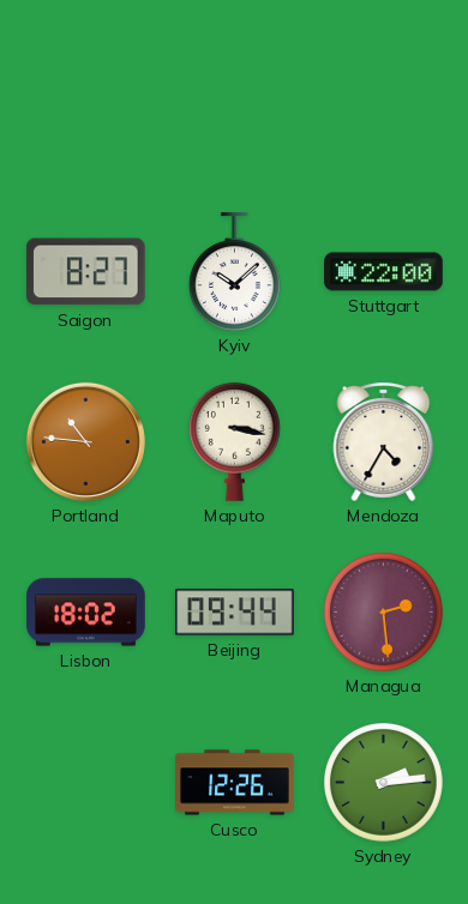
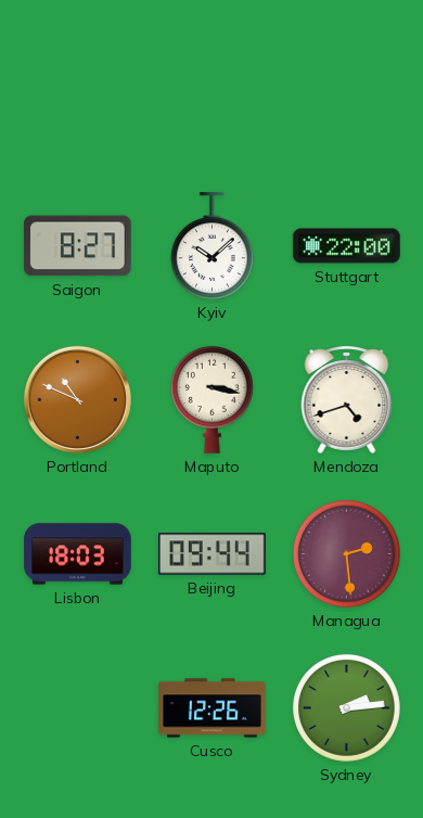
Portland: 10:46 -> 10:49
Mendoza: 4:35 -> 4:42
Lisbon: 18:02 -> 18:03
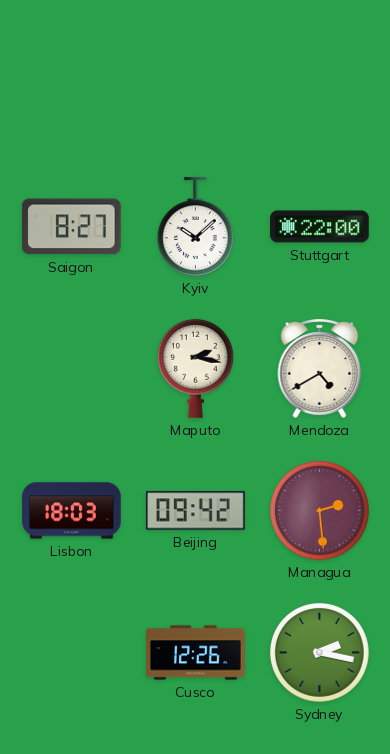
Portland: 10:49 -> none
Maputo: 3:17 -> 2:17
Mendoza: 4:42 -> 4:40
Beijing: 09:44 -> 09:42
Sydney: 2:14 -> 2:17
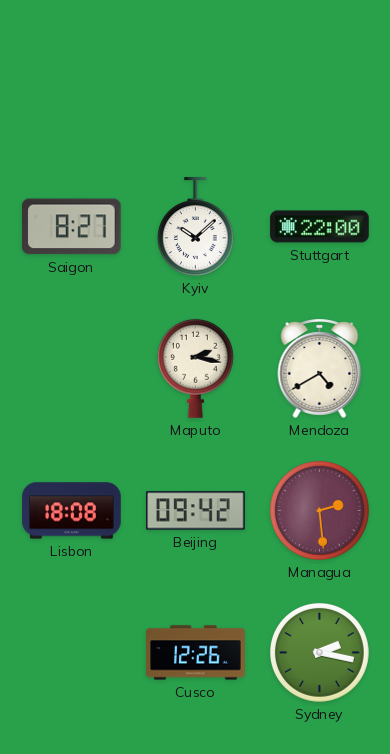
Lisbon: 18:03 -> 18:08
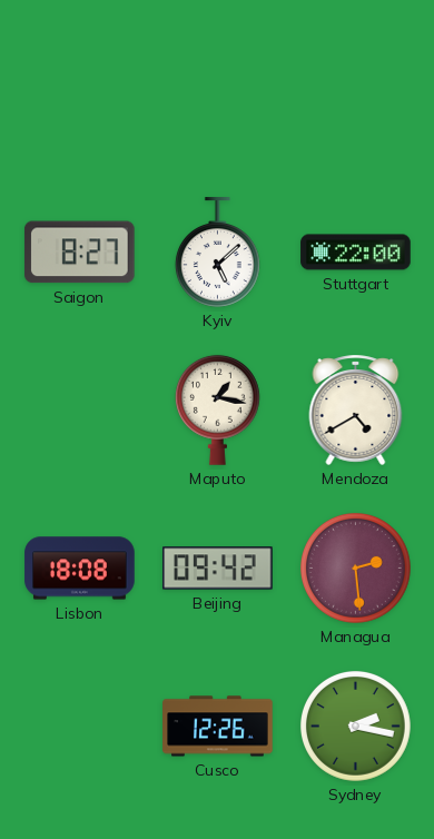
Kyiv: 10:08 -> 5:08
Maputo: 2:17 -> 1:17
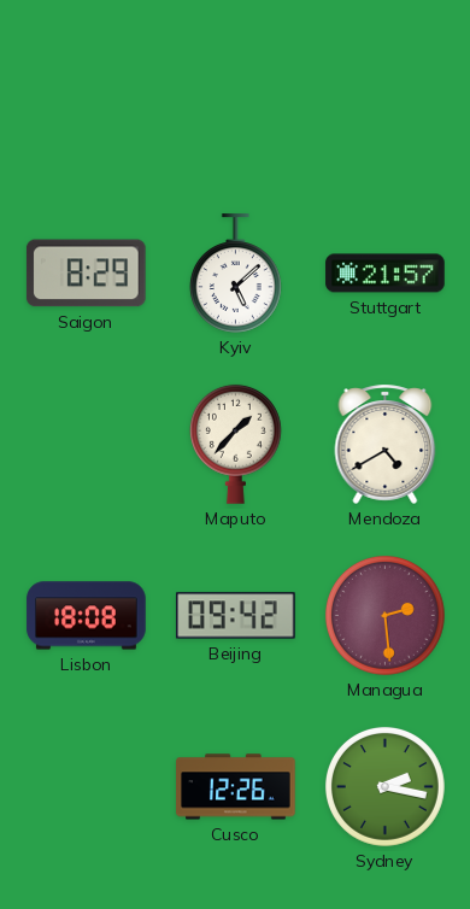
Saigon: 8:27 -> 8:29
Stuttgart: 22:00 -> 21:57
Maputo: 1:17 -> 1:37
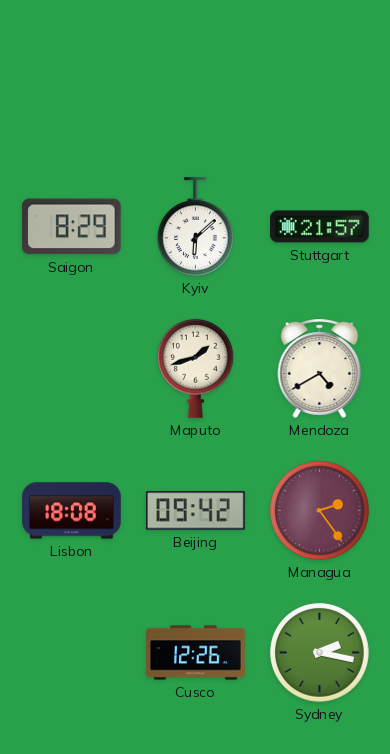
Kyiv: 5:08 -> 6:08
Maputo: 1:37 -> 1:42
Managua: 2:29 -> 2:24
